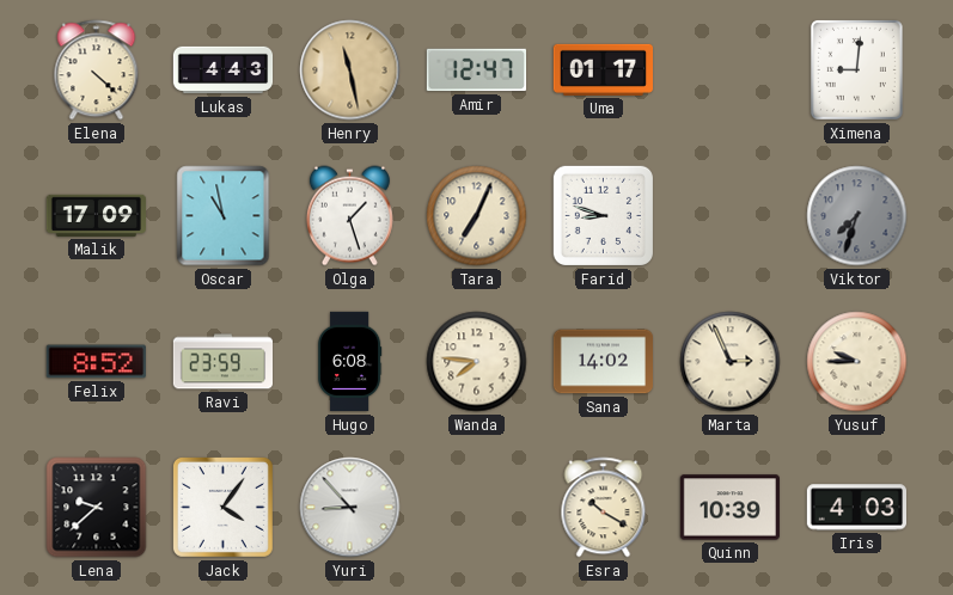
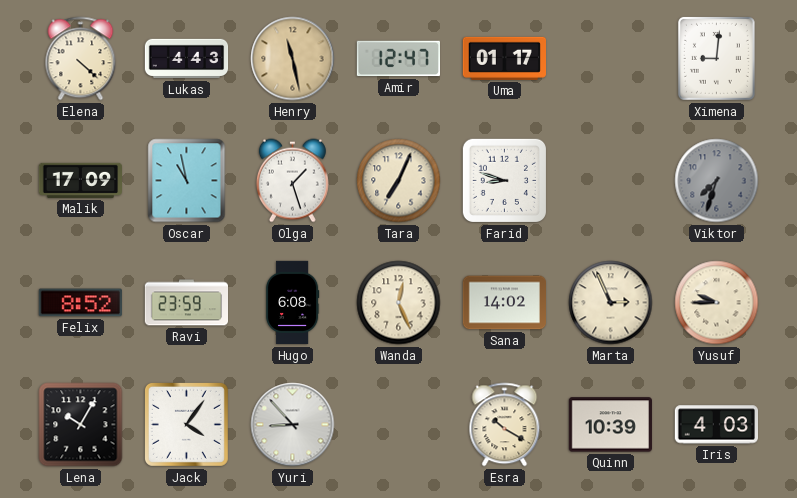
Wanda: 7:46 -> 12:26
Lena: 9:38 -> 10:05
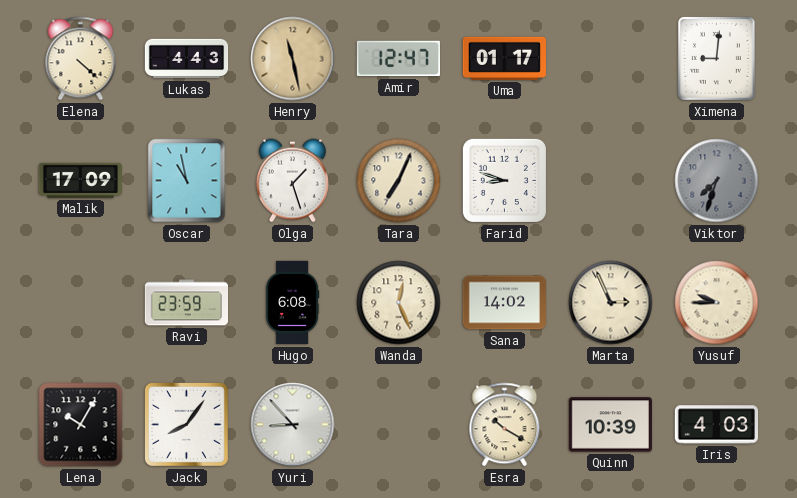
Felix: 8:52 -> none
Jack: 4:06 -> 8:06
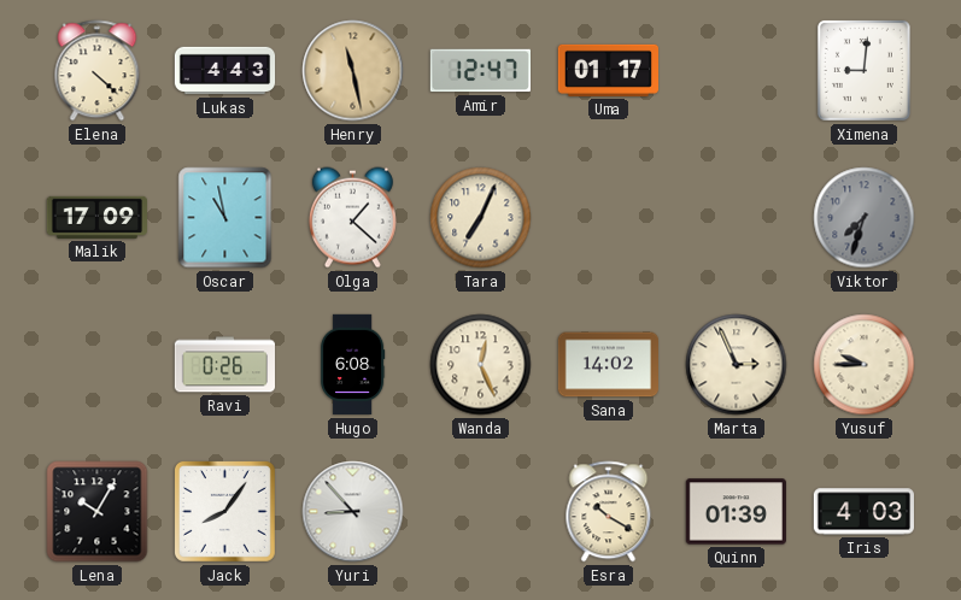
Olga: 1:27 -> 1:22
Farid: 8:48 -> none
Ravi: 23:59 -> 0:26
Quinn: 10:39 -> 01:39
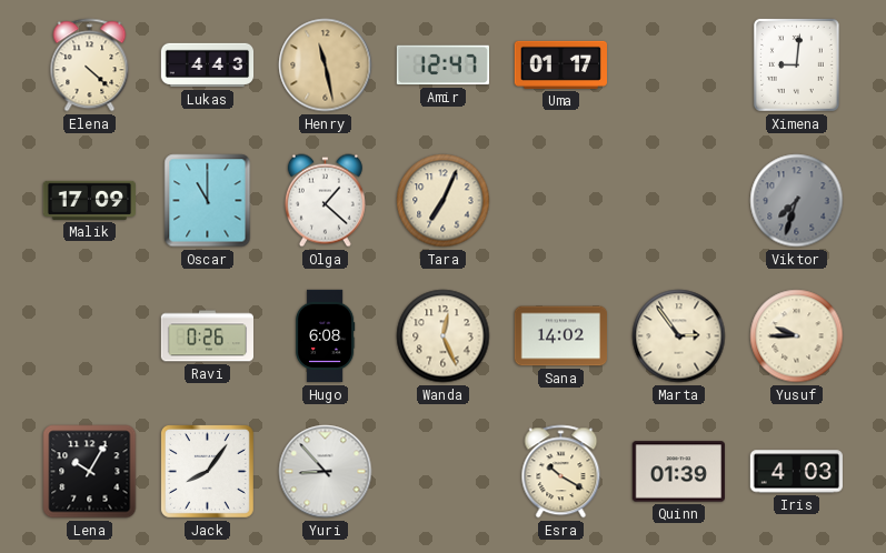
Oscar: 10:58 -> 11:00
Marta: 2:56 -> 2:54
